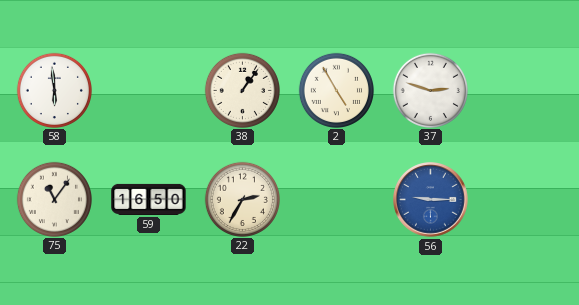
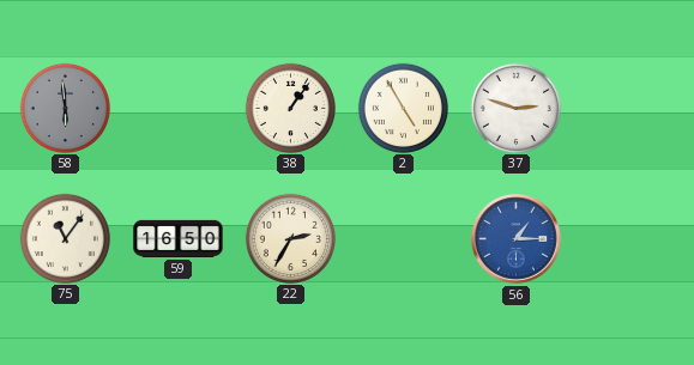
58 dial: white -> grey
56: 9:15 -> 1:15
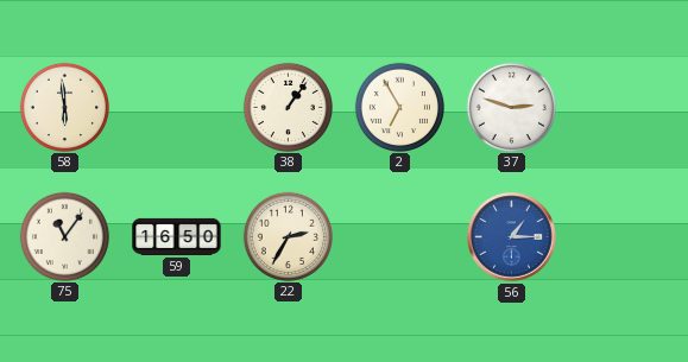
58 dial: grey -> cream
2: 4:55 -> 6:55
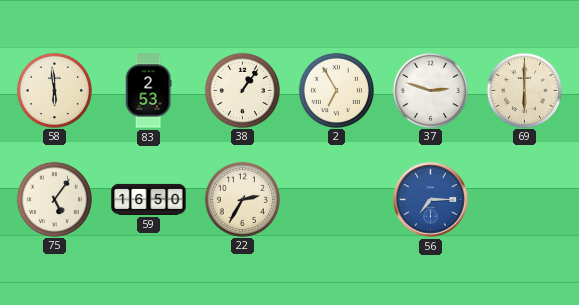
83: none -> 2:53
69: none -> 6:00
75: 11:06 -> 5:06
56: 1:15 -> 7:15
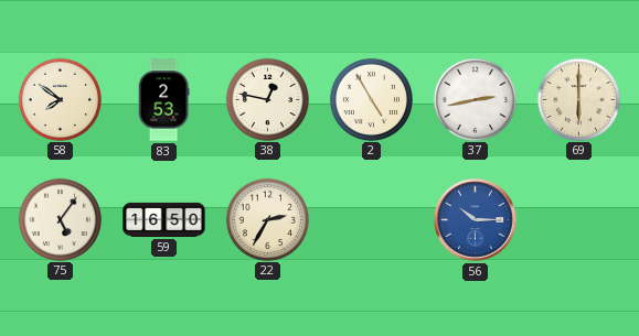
58: 5:59 -> 7:51
38: 1:06 -> 12:47
2: 6:55 -> 4:55
37: 2:48 -> 2:43
56: 7:15 -> 10:15
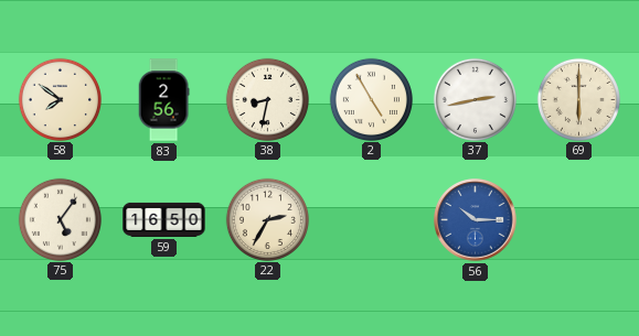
83: 2:53 -> 2:56
38: 12:47 -> 8:32
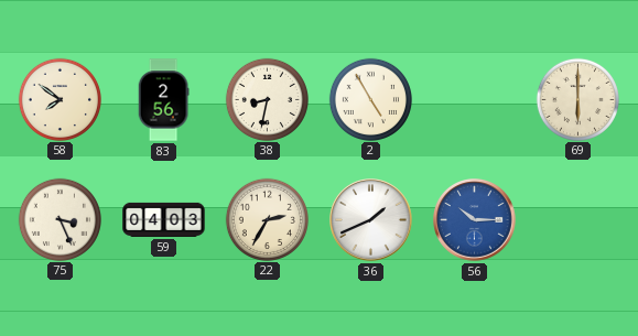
37: 2:43 -> none
75: 5:06 -> 3:26
59: 16:50 -> 04:03
36: none -> 1:41
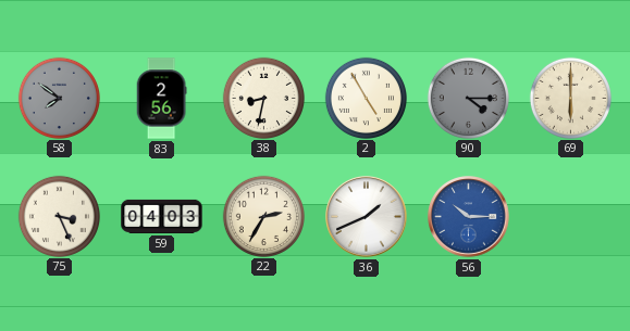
58 dial: cream -> grey
90: none -> 4:15
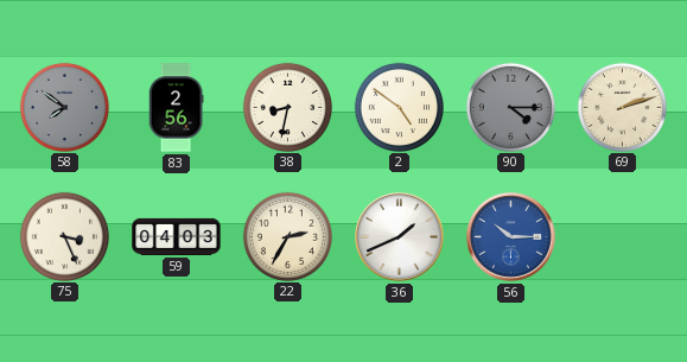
2: 4:55 -> 4:51
69: 6:00 -> 2:12
